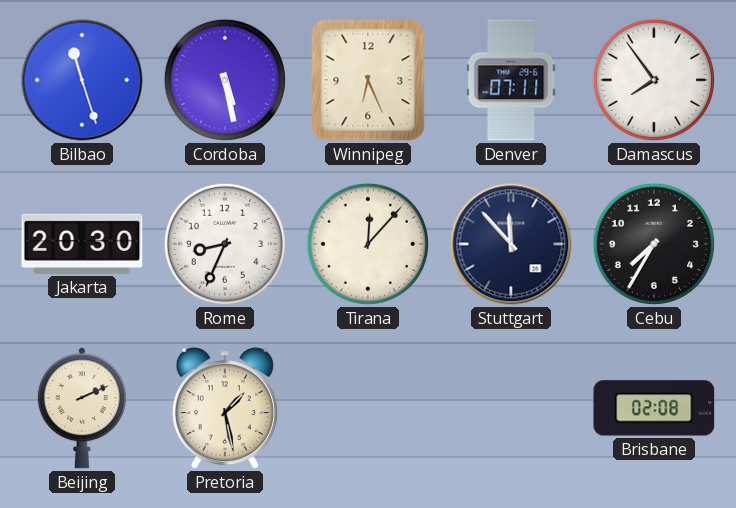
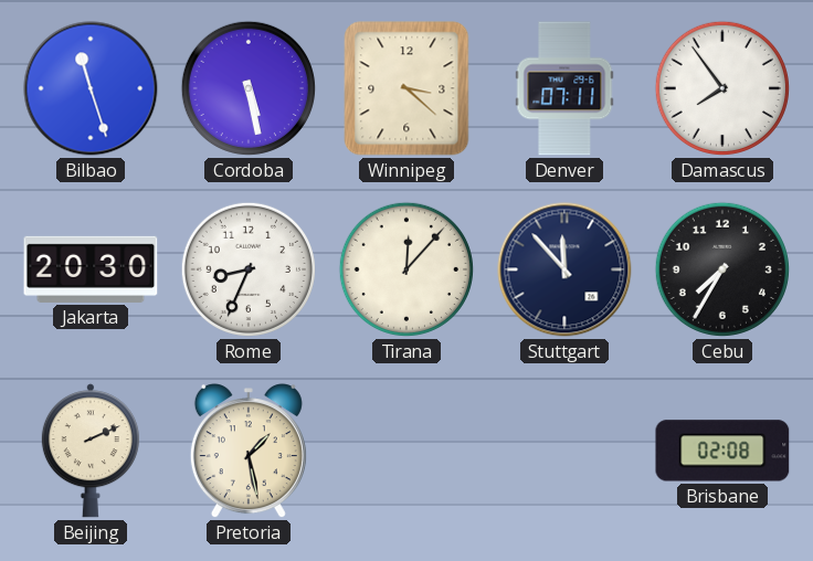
Winnipeg: 6:26 -> 3:22
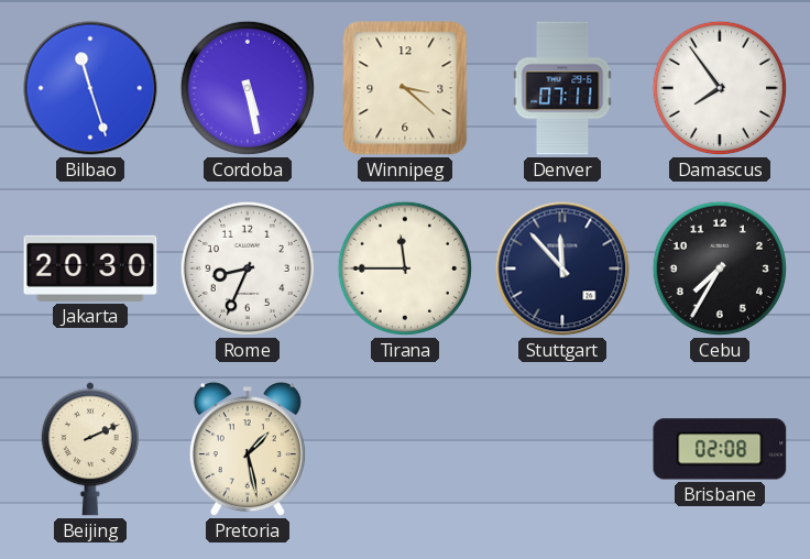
Tirana: 12:07 -> 11:45
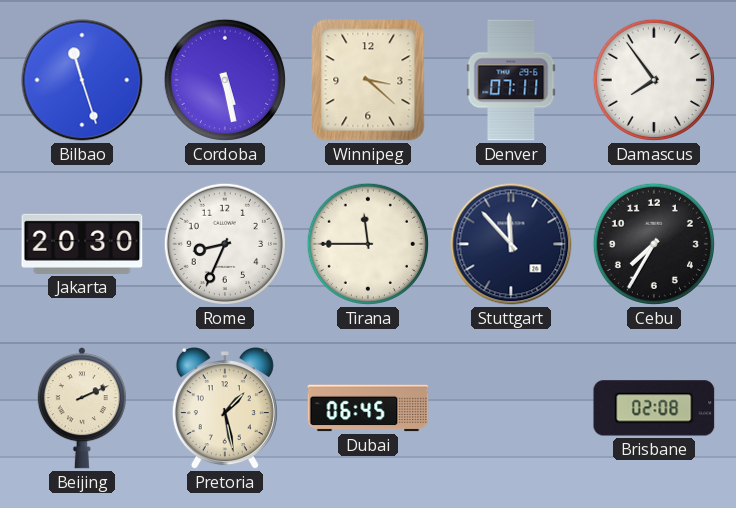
Dubai: none -> 06:45
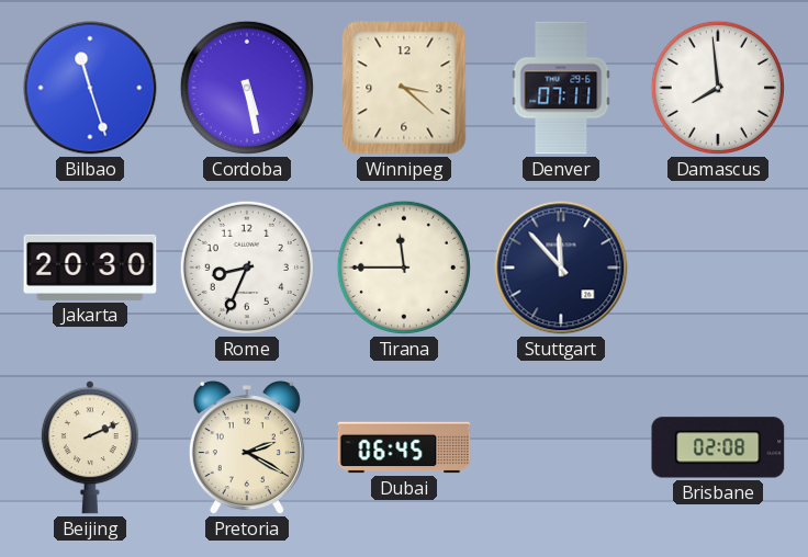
Damascus: 7:54 -> 7:59
Cebu: 7:35 -> none
Pretoria: 1:28 -> 2:20
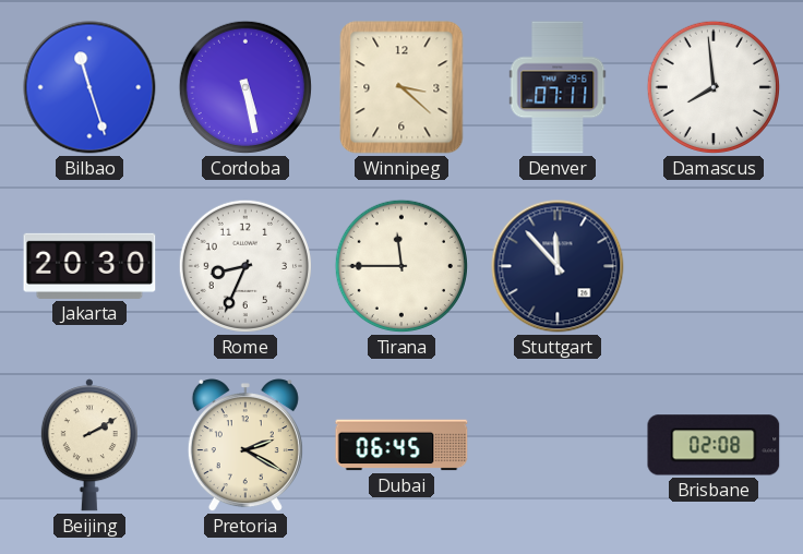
Beijing: 2:11 -> 2:10
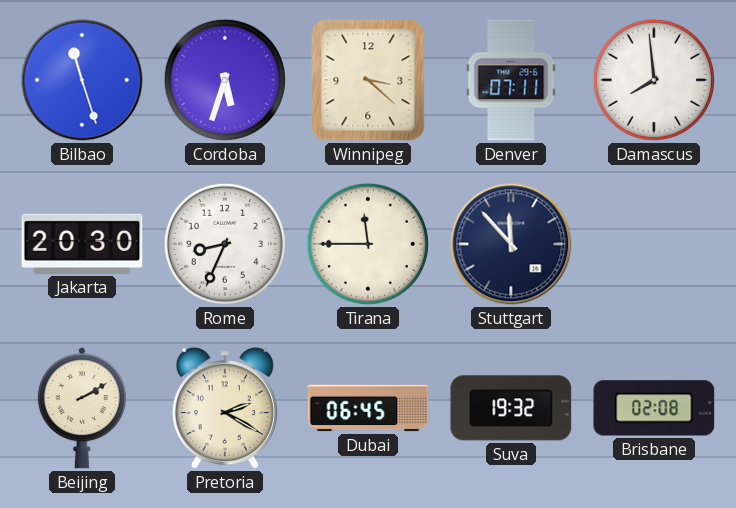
Cordoba: 5:28 -> 5:33
Suva: none -> 19:32
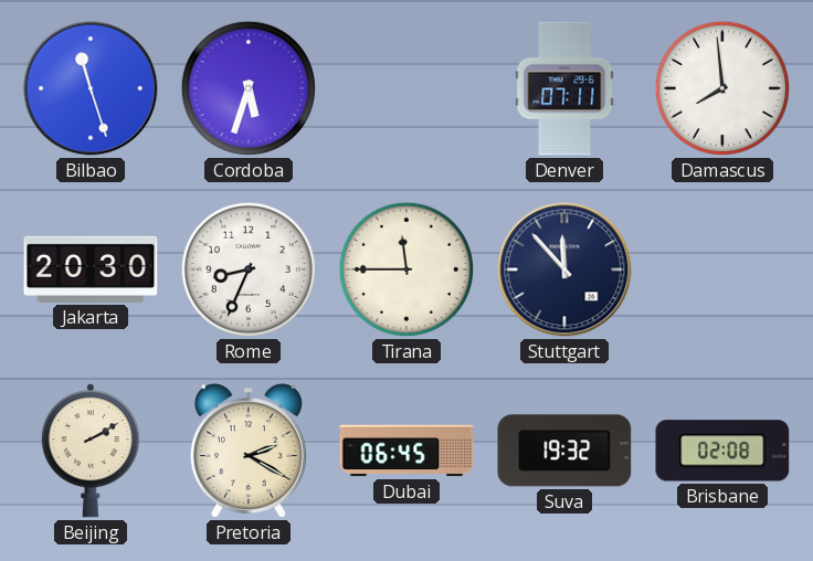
Winnipeg: 3:22 -> none
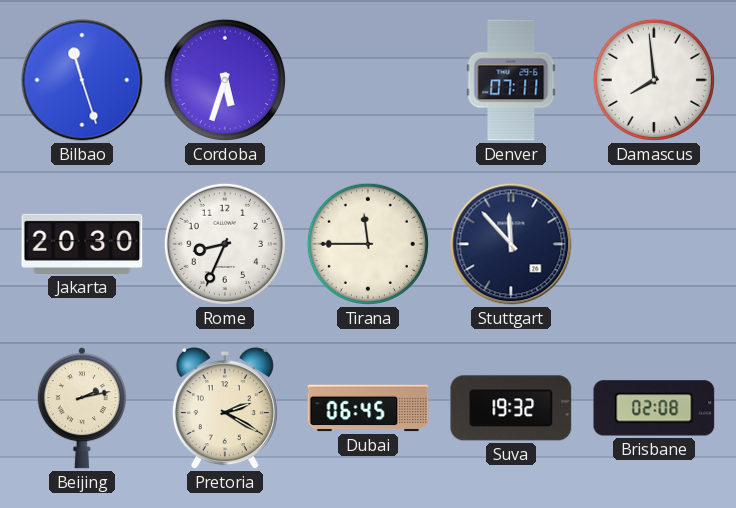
Beijing: 2:10 -> 2:13
